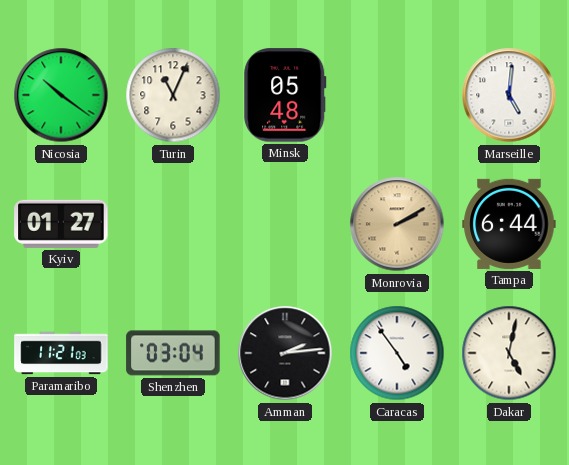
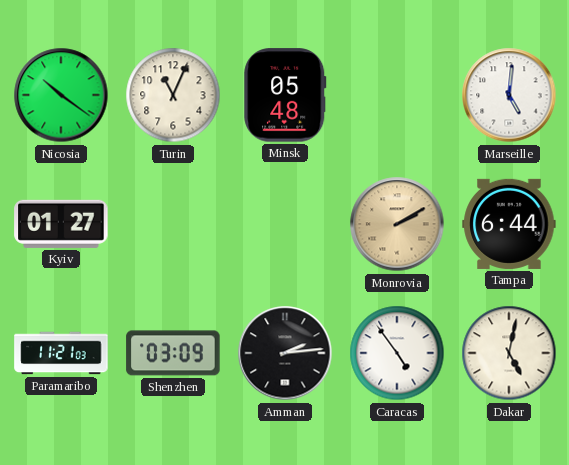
Shenzhen: 03:04 -> 03:09
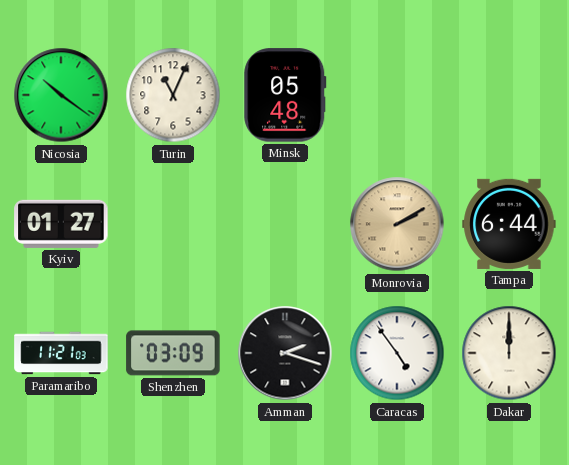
Marseille: 5:01 -> none
Amman: 2:14 -> 2:18
Dakar: 5:02 -> 12:00
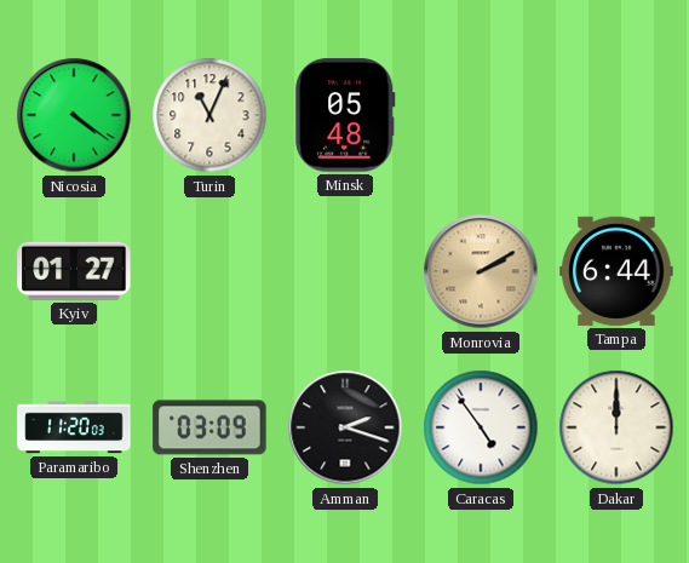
Nicosia: 10:21 -> 4:21
Paramaribo: 11:21 -> 11:20
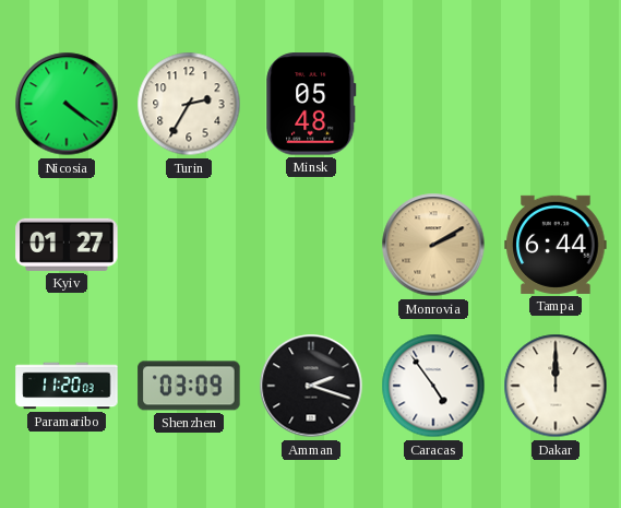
Turin: 11:04 -> 2:35
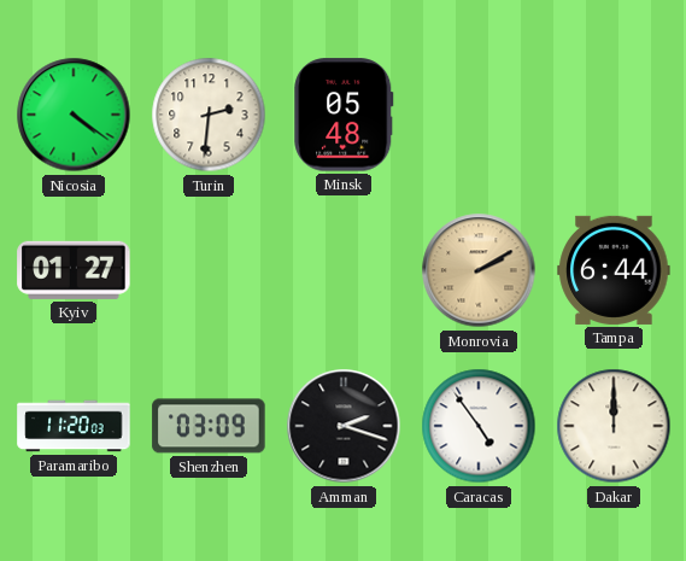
Turin: 2:35 -> 2:31
